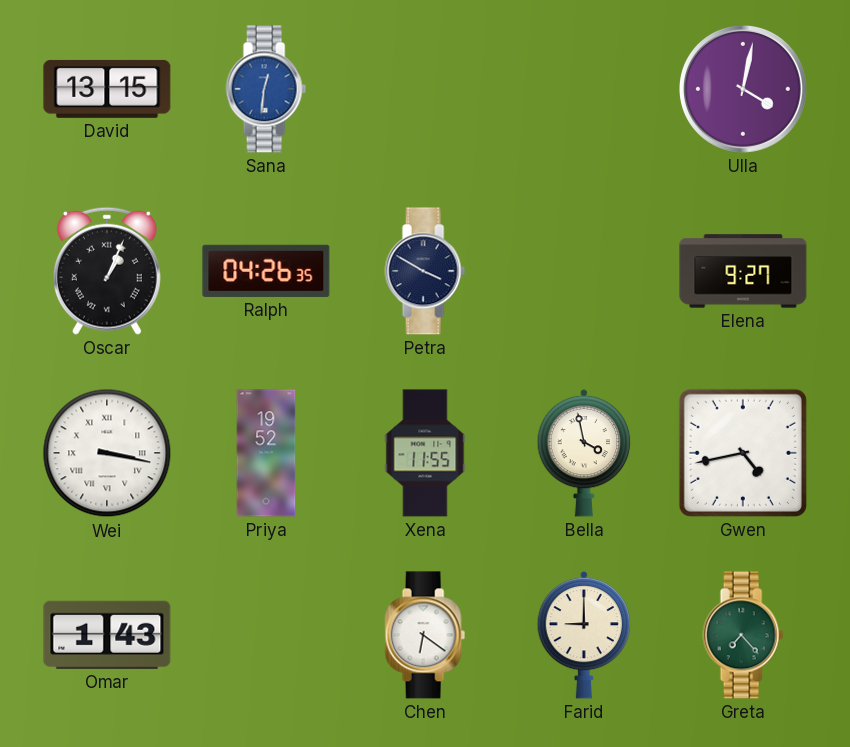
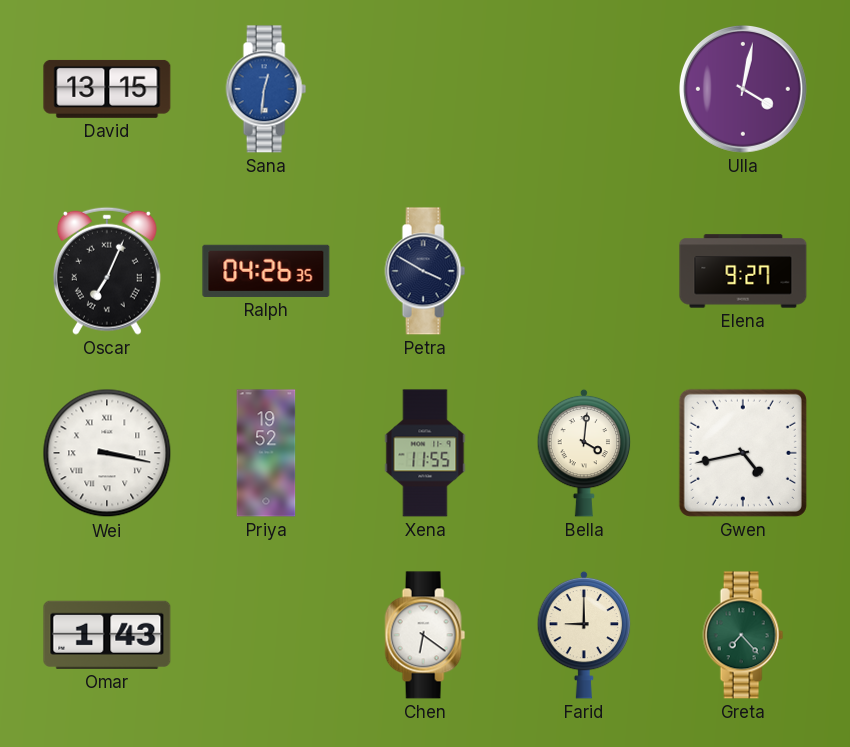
Oscar: 1:04 -> 7:04
Bella: 3:58 -> 4:01
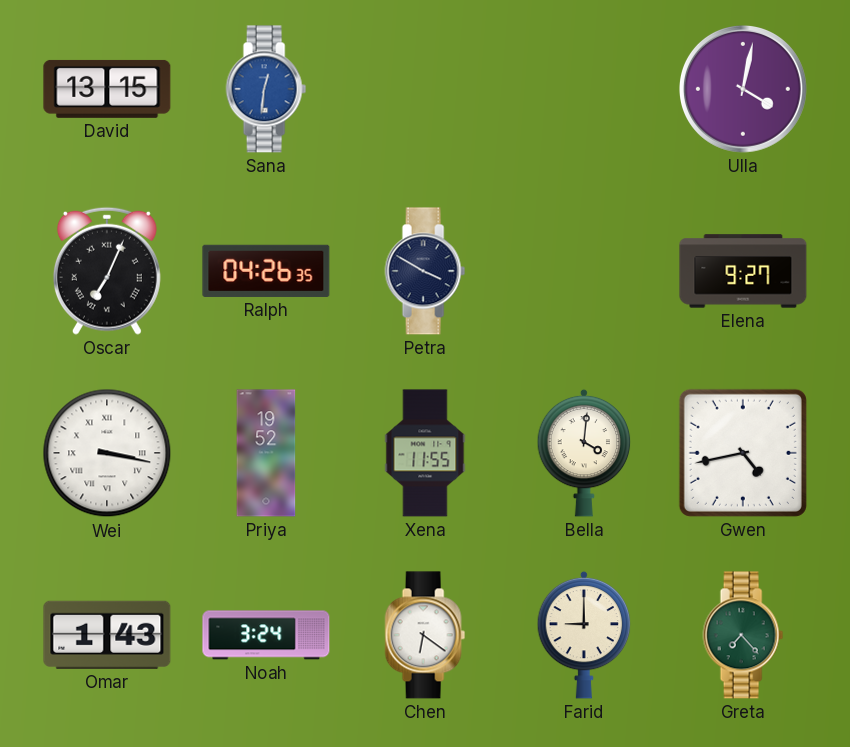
Noah: none -> 3:24
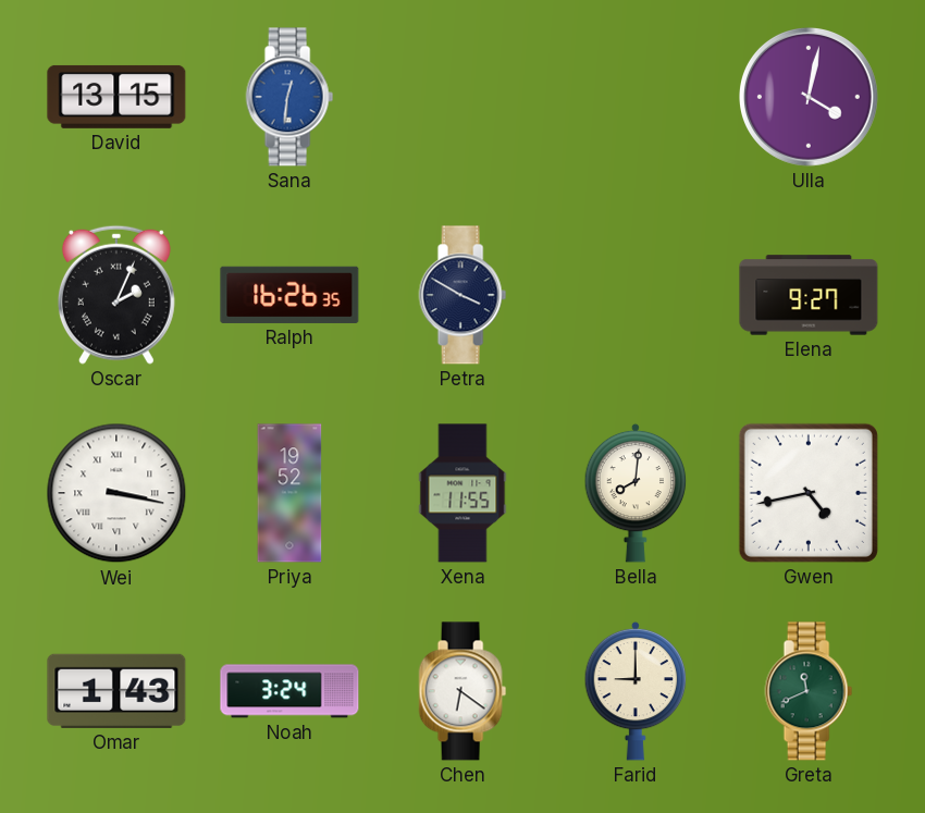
Oscar: 7:04 -> 2:04
Ralph: 04:26 -> 16:26
Bella: 4:01 -> 8:01
Greta: 7:23 -> 11:41
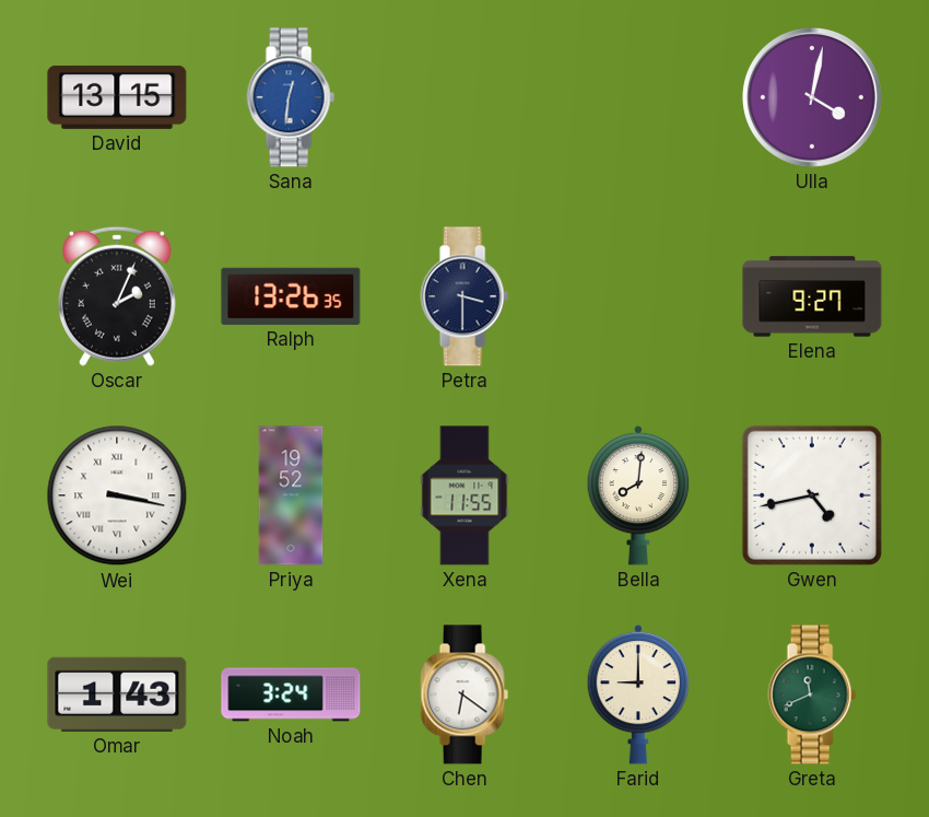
Ralph: 16:26 -> 13:26
Petra: 3:50 -> 3:30
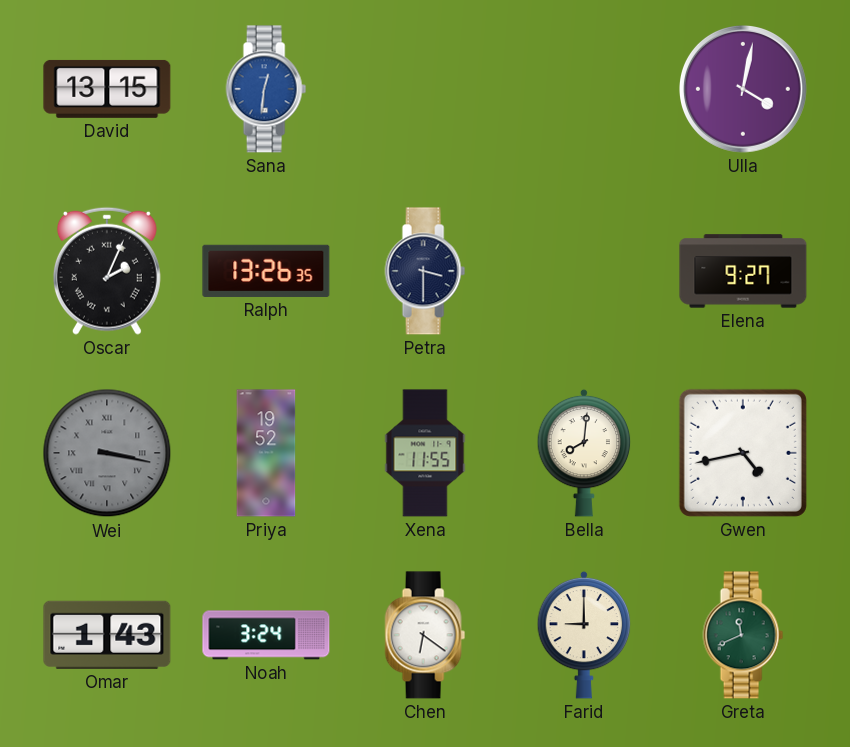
Wei dial: white -> grey
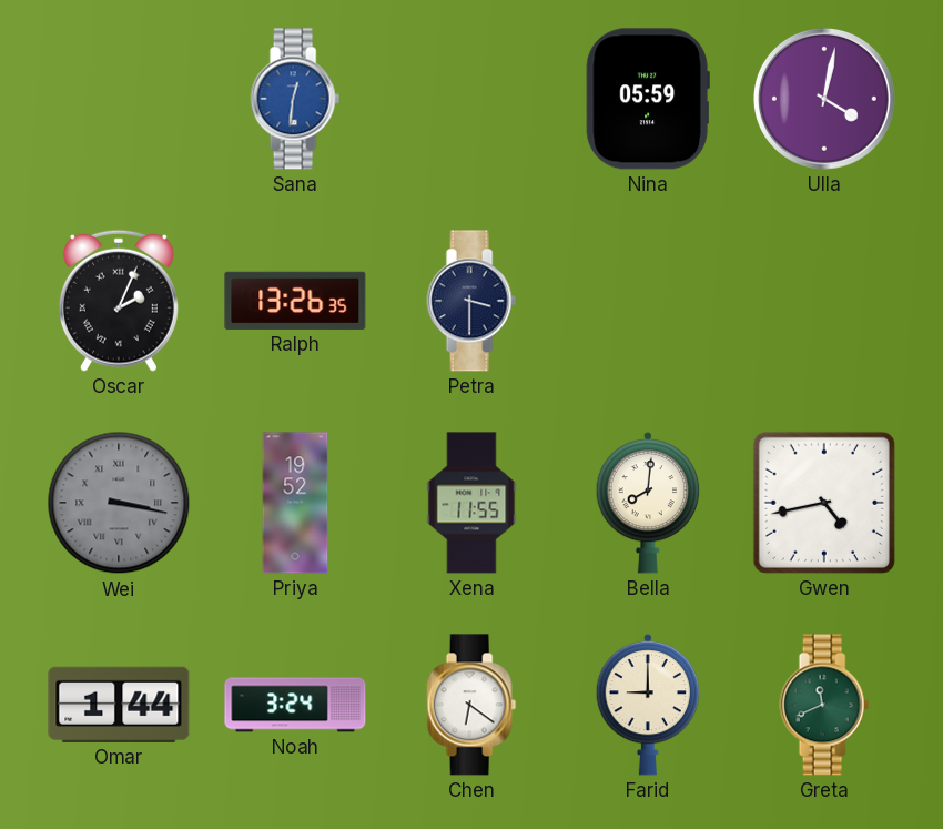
David: 13:15 -> none
Nina: none -> 05:59
Elena: 9:27 -> none
Omar: 1:43 -> 1:44
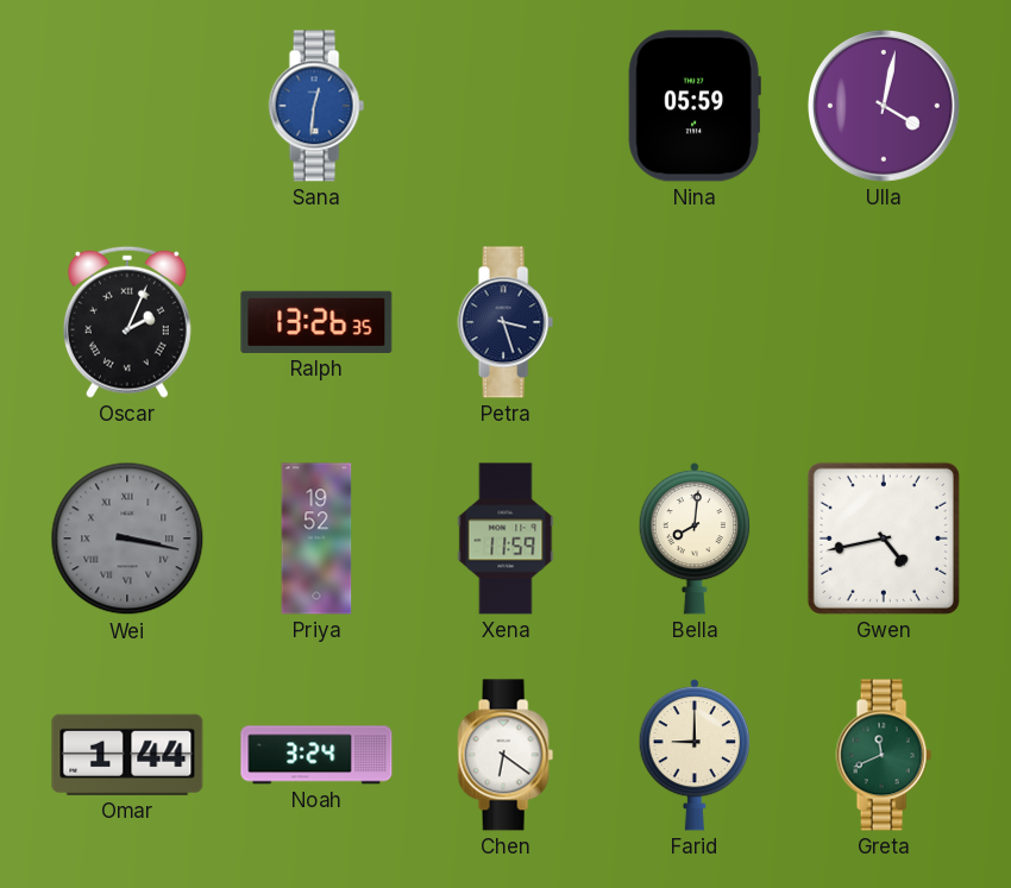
Petra: 3:30 -> 3:27
Xena: 11:55 -> 11:59
